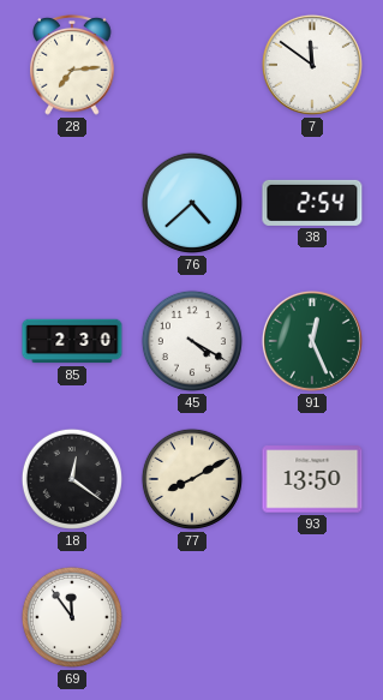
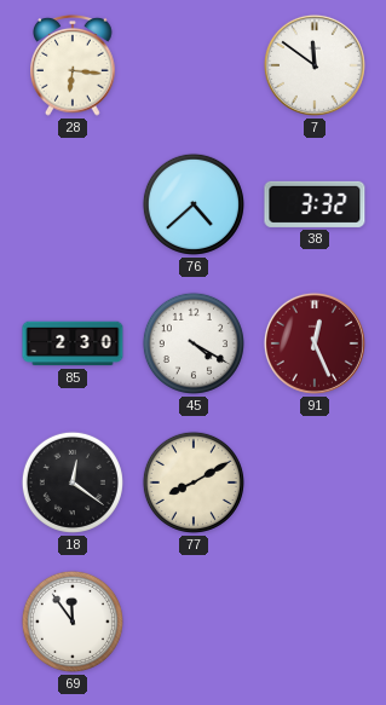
28: 7:14 -> 6:16
38: 2:54 -> 3:32
91 dial: green -> burgundy
93: 13:50 -> none
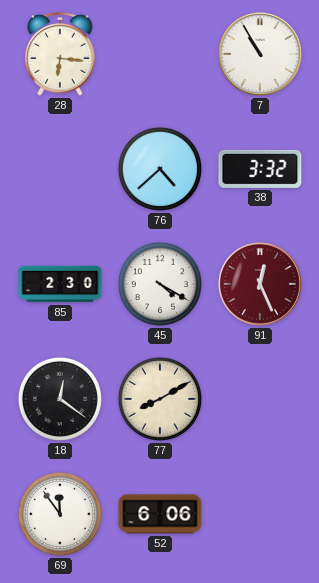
7: 11:51 -> 10:55
52: none -> 6:06
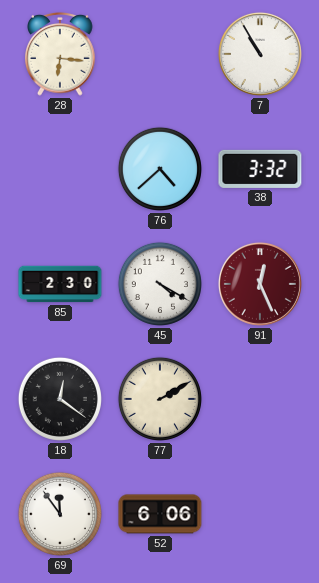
77: 8:10 -> 2:10
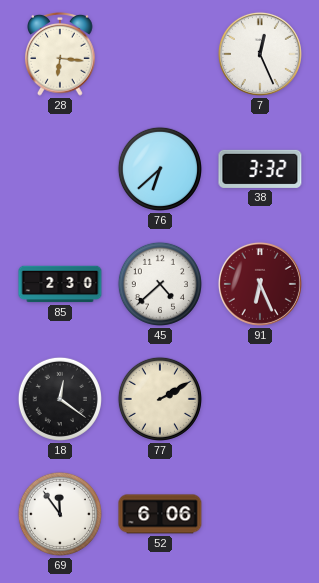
7: 10:55 -> 12:26
76: 4:38 -> 6:38
45: 4:20 -> 4:38
91: 12:26 -> 6:26
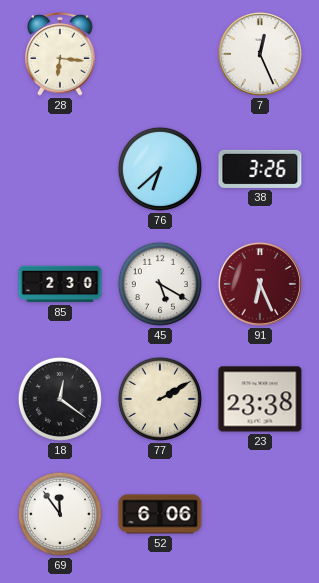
38: 3:32 -> 3:26
45: 4:38 -> 5:20
23: none -> 23:38
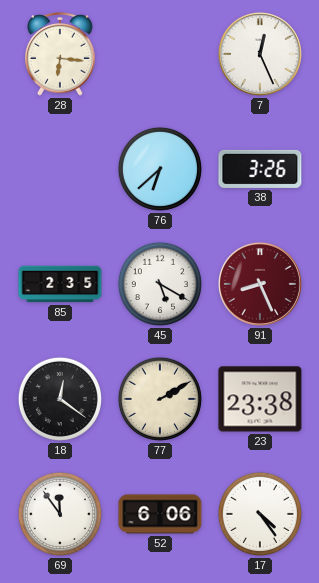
85: 2:30 -> 2:35
91: 6:26 -> 8:26
17: none -> 4:24
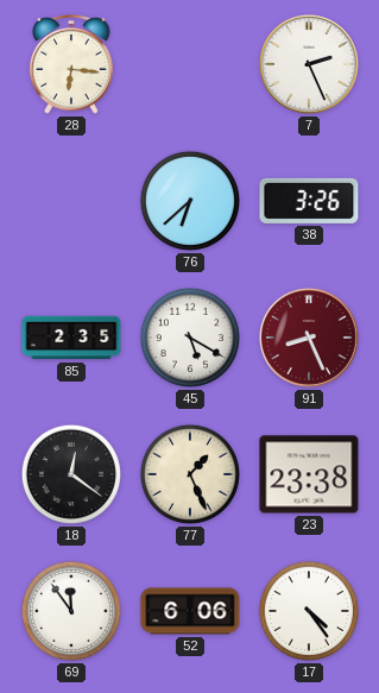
7: 12:26 -> 2:26
77: 2:10 -> 1:26
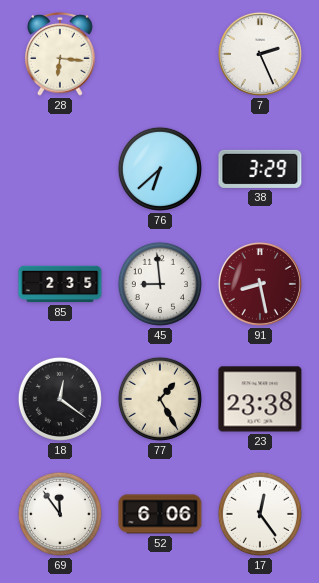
38: 3:26 -> 3:29
45: 5:20 -> 8:59
91: 8:26 -> 8:28
77: 1:26 -> 1:25
17: 4:24 -> 12:24
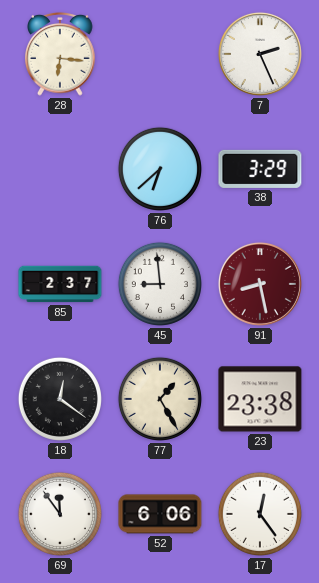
85: 2:35 -> 2:37
